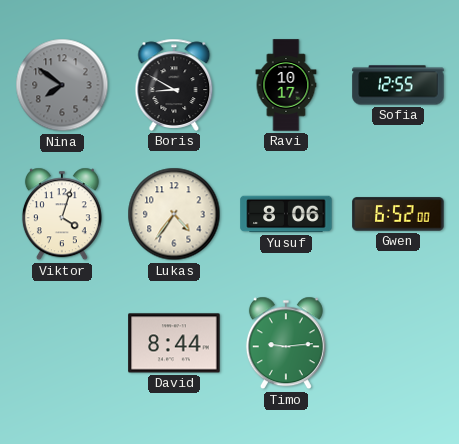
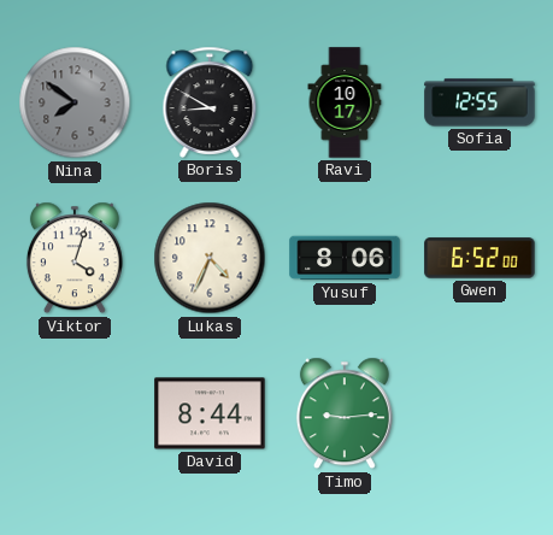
Lukas: 4:36 -> 4:34
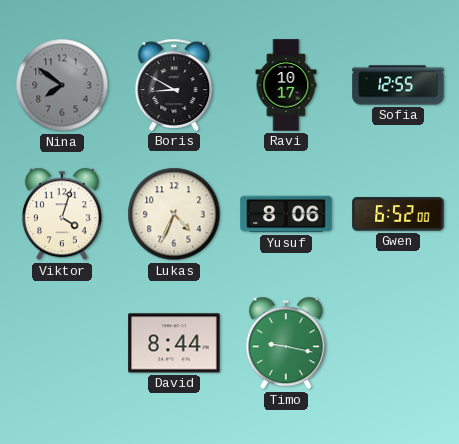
Timo: 9:14 -> 9:17
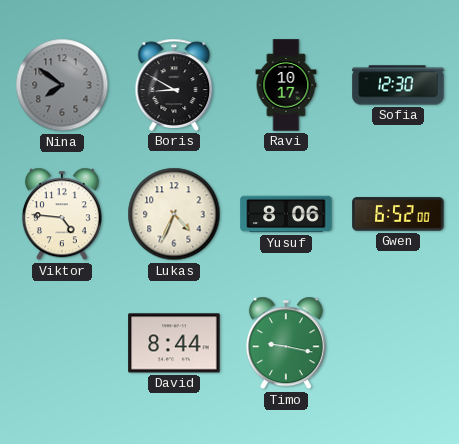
Sofia: 12:55 -> 12:30
Viktor: 4:03 -> 4:46
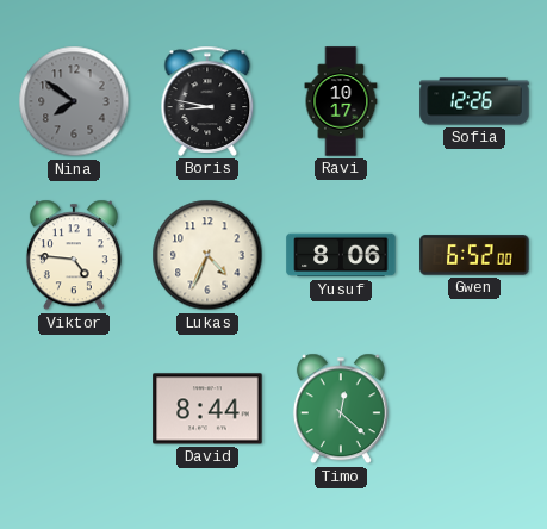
Boris: 8:50 -> 8:47
Sofia: 12:30 -> 12:26
Timo: 9:17 -> 12:22
